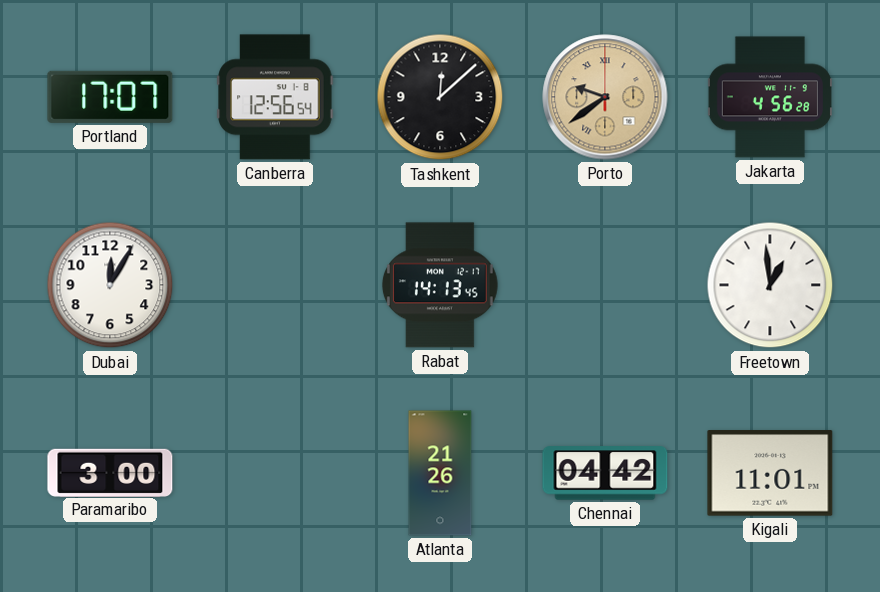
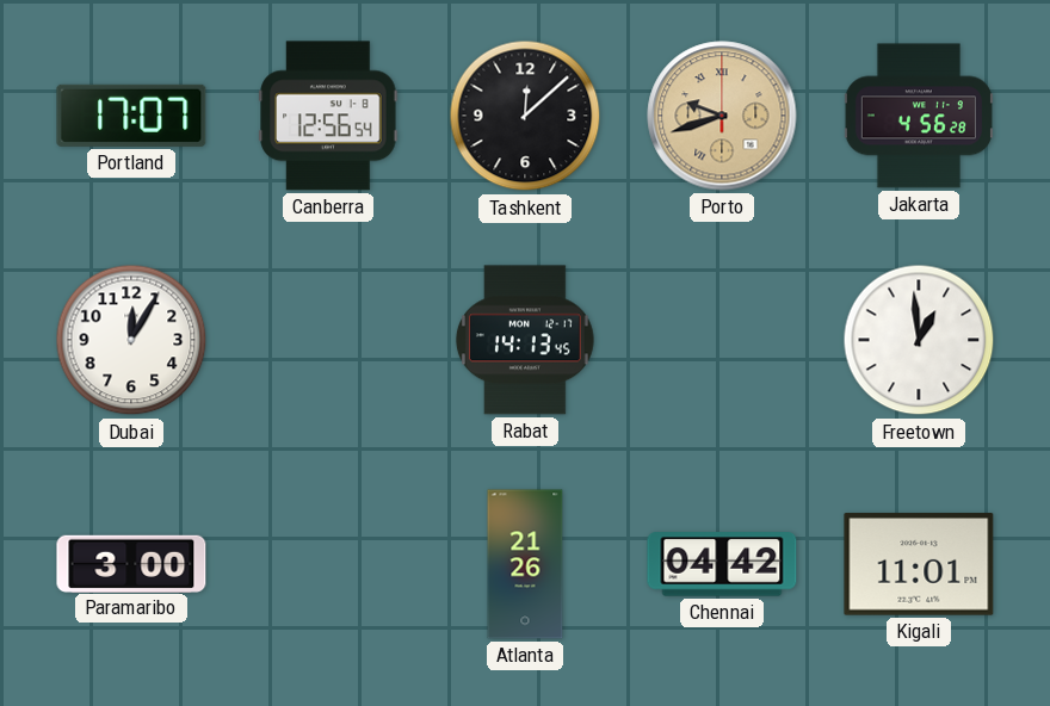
Porto: 9:39 -> 9:42
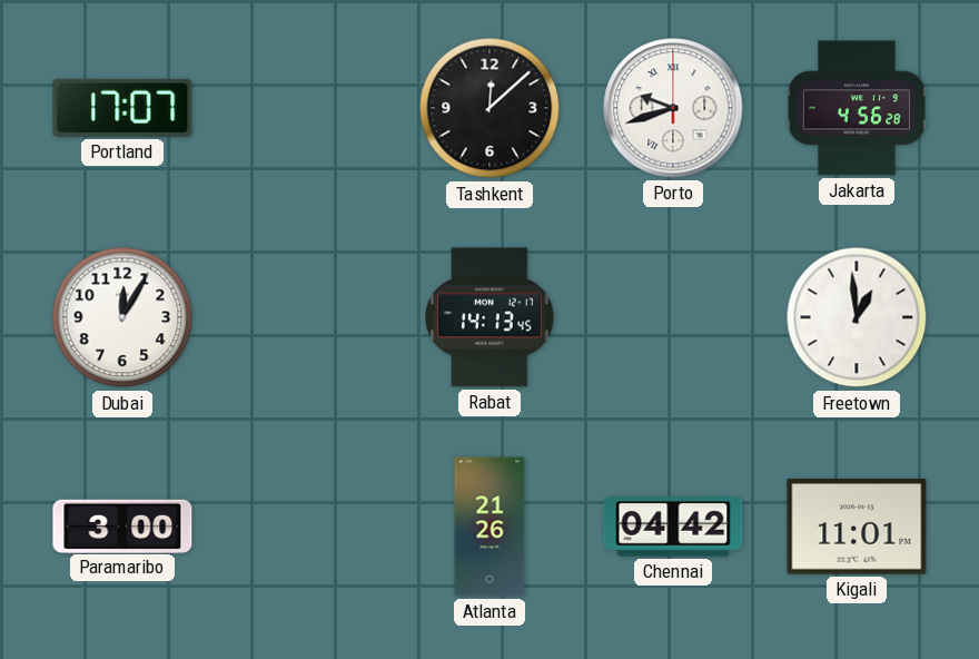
Canberra: 12:56 -> none
Porto dial: champagne -> white
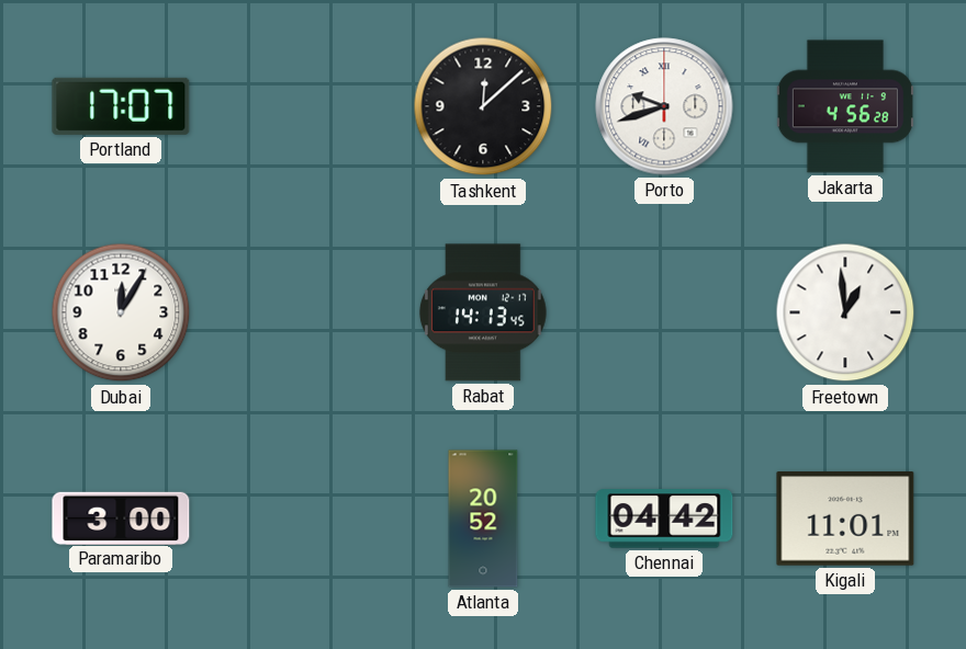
Atlanta: 21:26 -> 20:52
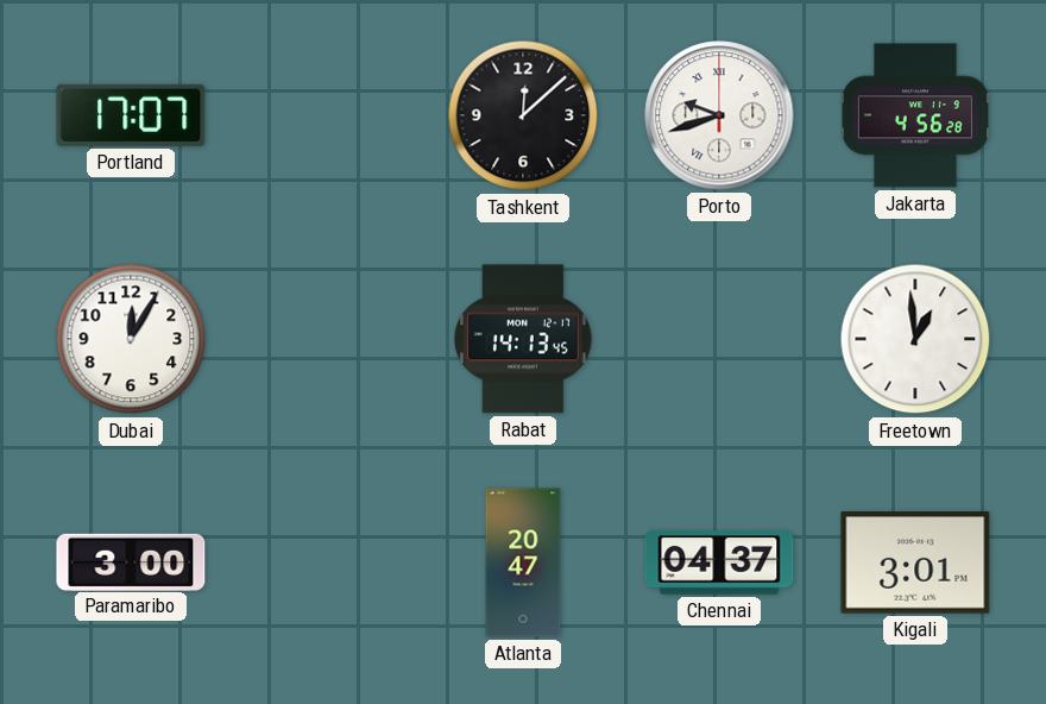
Atlanta: 20:52 -> 20:47
Chennai: 04:42 -> 04:37
Kigali: 11:01 -> 3:01
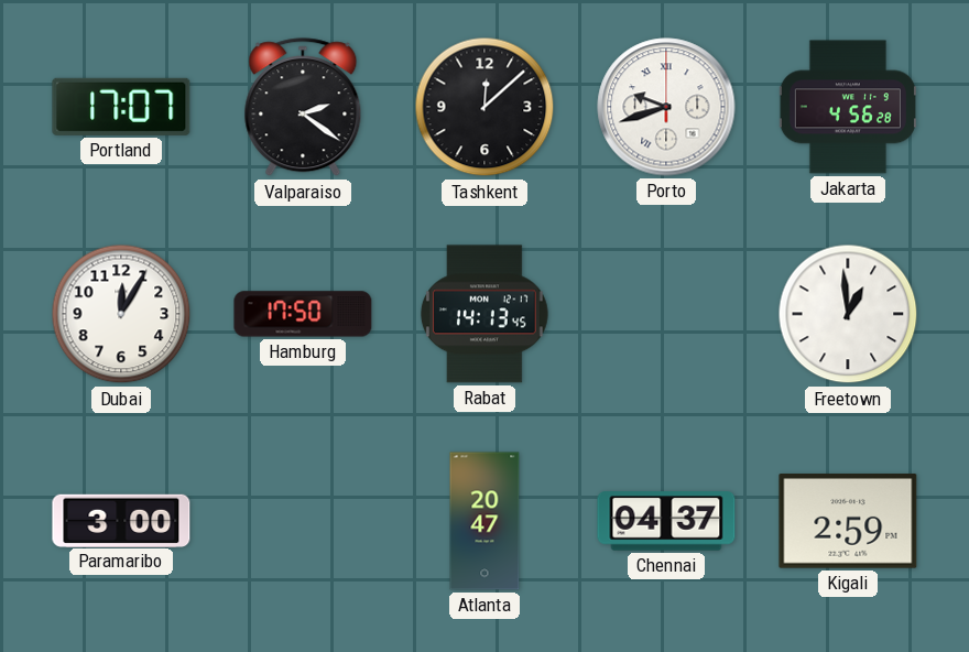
Valparaiso: none -> 2:21
Hamburg: none -> 17:50
Kigali: 3:01 -> 2:59
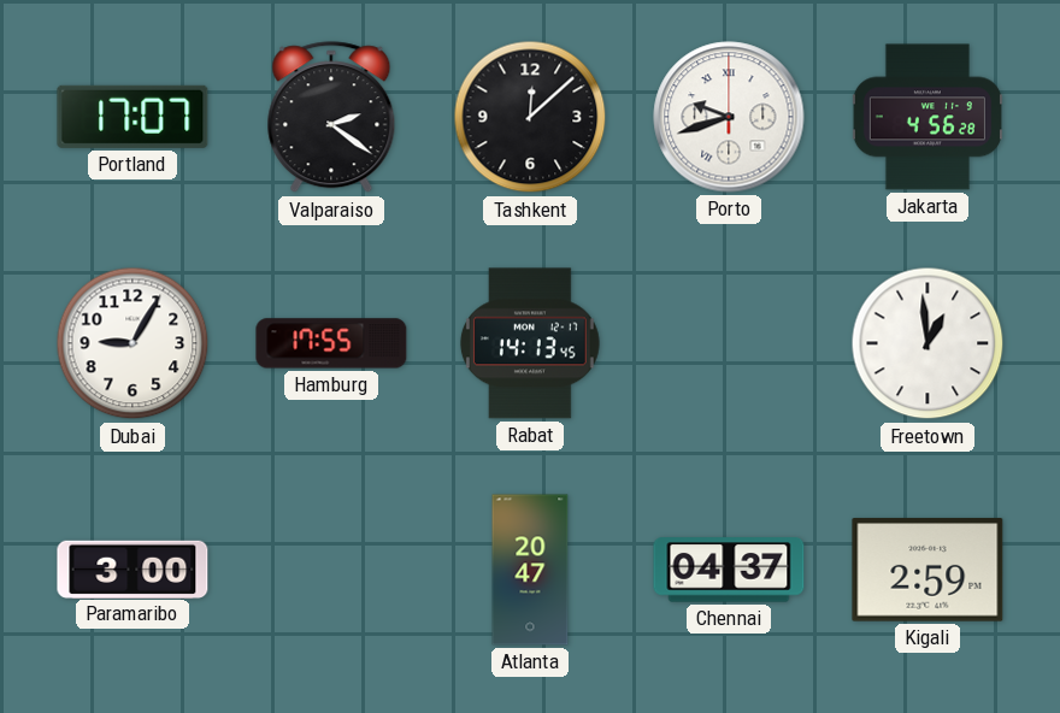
Dubai: 12:05 -> 9:05
Hamburg: 17:50 -> 17:55
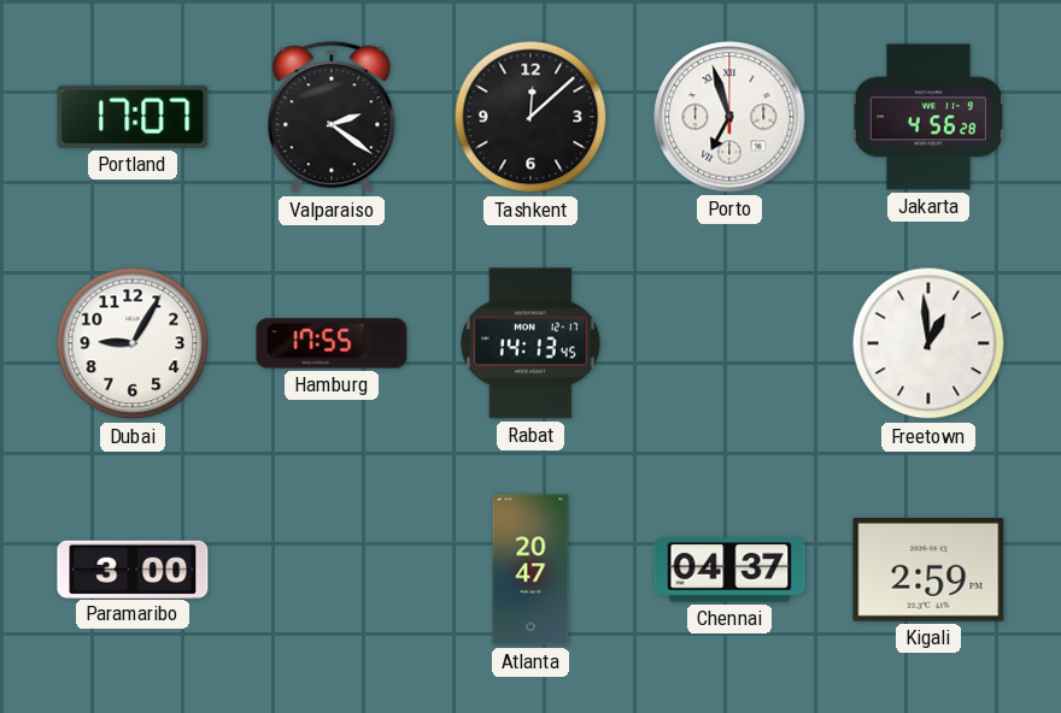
Porto: 9:42 -> 6:57
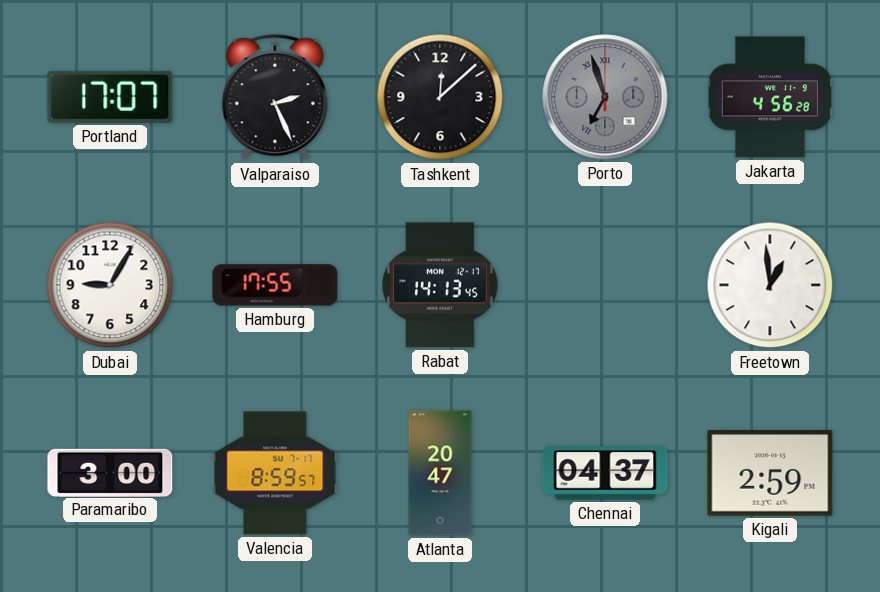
Valparaiso: 2:21 -> 2:26
Porto dial: white -> grey
Valencia: none -> 8:59
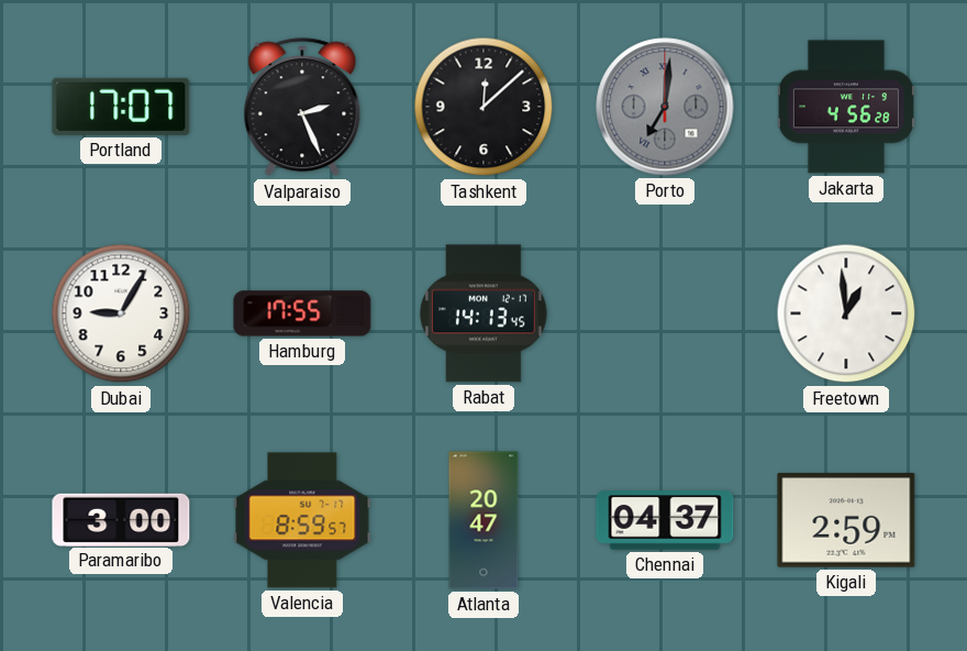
Porto: 6:57 -> 7:01
